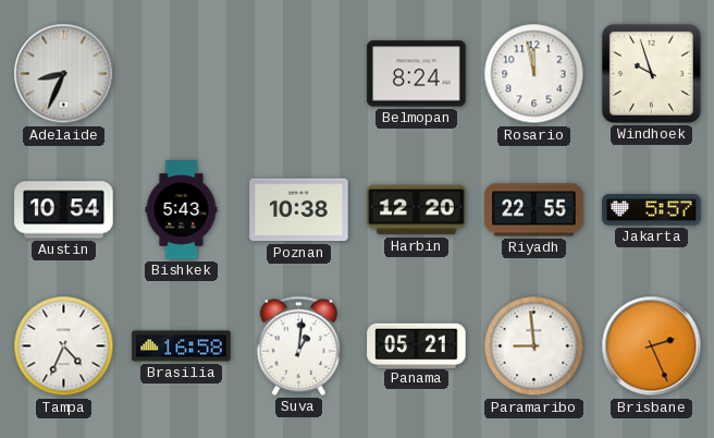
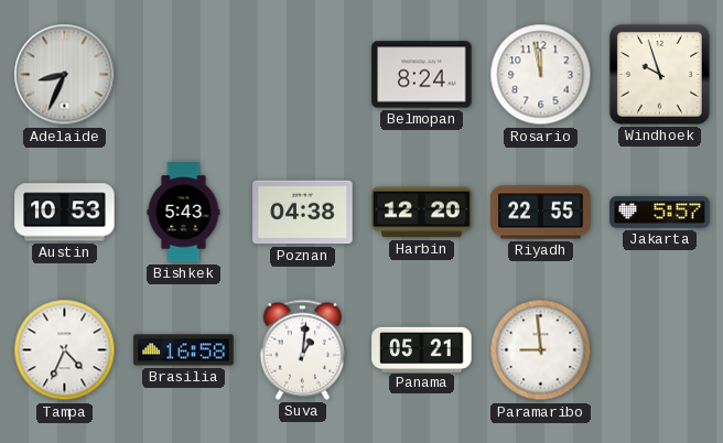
Austin: 10:54 -> 10:53
Poznan: 10:38 -> 04:38
Brisbane: 2:26 -> none
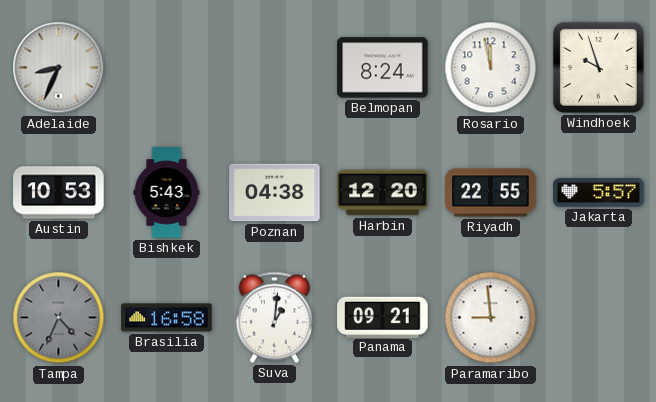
Tampa dial: white -> grey
Panama: 05:21 -> 09:21
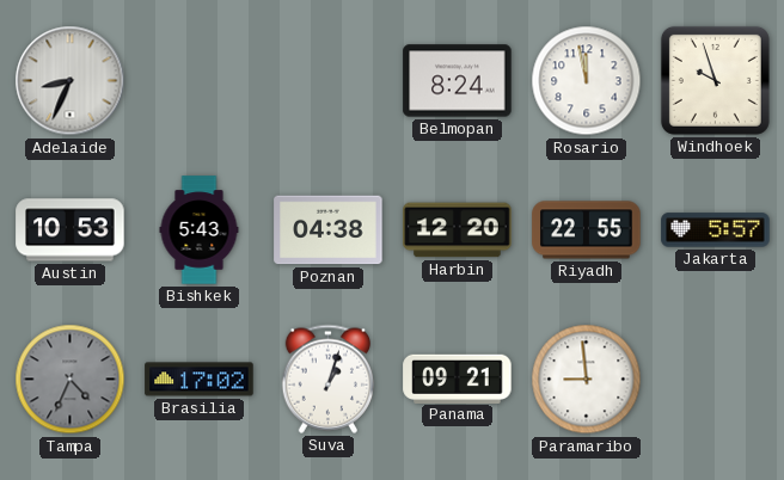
Brasilia: 16:58 -> 17:02
Suva: 1:01 -> 1:03
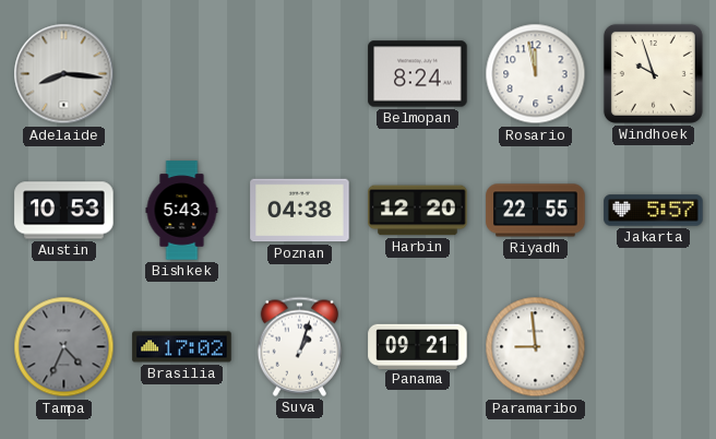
Adelaide: 8:34 -> 8:16
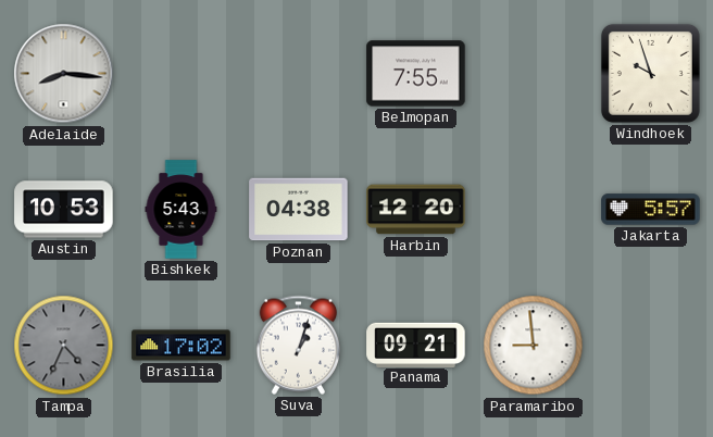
Belmopan: 8:24 -> 7:55
Rosario: 11:58 -> none
Riyadh: 22:55 -> none
